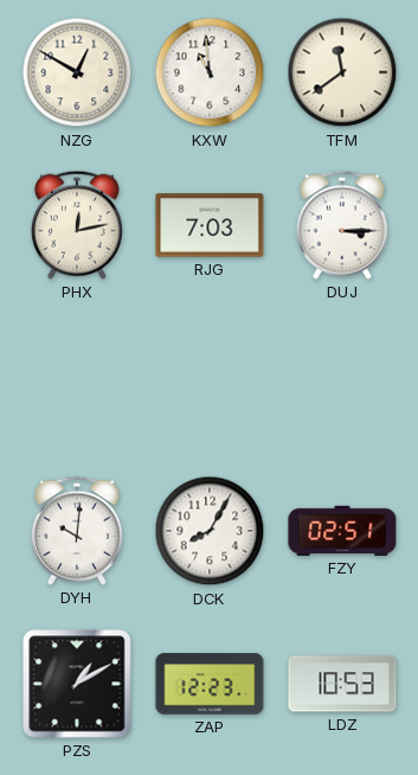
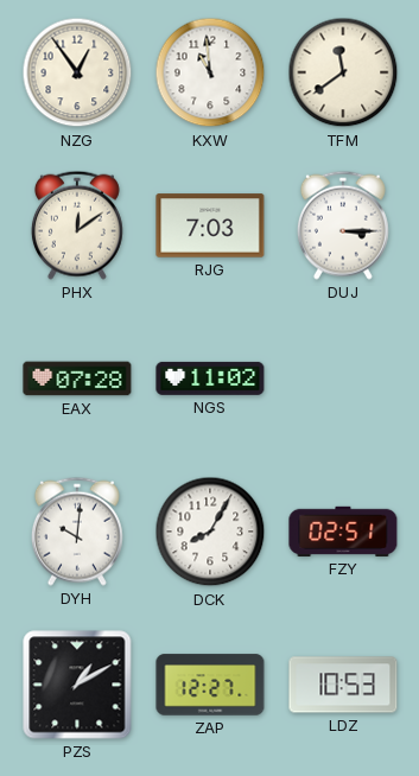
NZG: 12:50 -> 12:54
PHX: 12:13 -> 12:09
EAX: none -> 07:28
NGS: none -> 11:02
ZAP: 12:23 -> 12:27
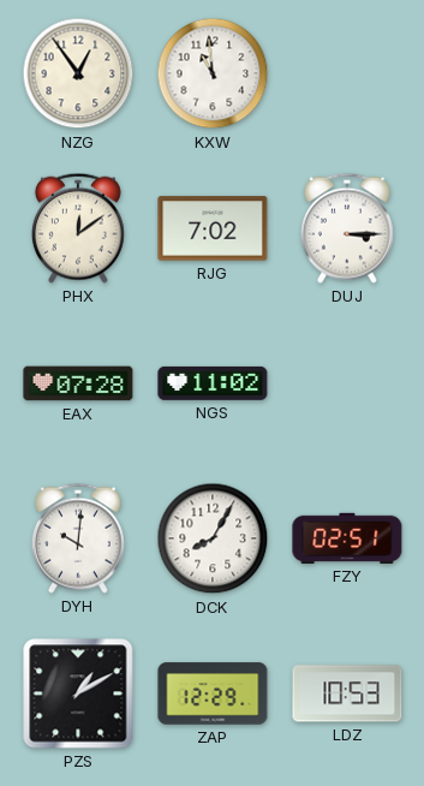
TFM: 11:39 -> none
RJG: 7:03 -> 7:02
ZAP: 12:27 -> 12:29
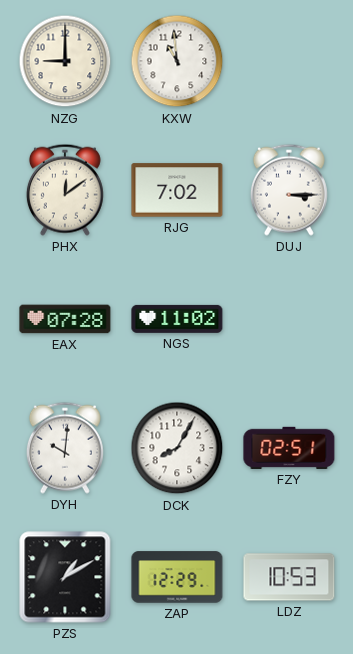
NZG: 12:54 -> 9:00
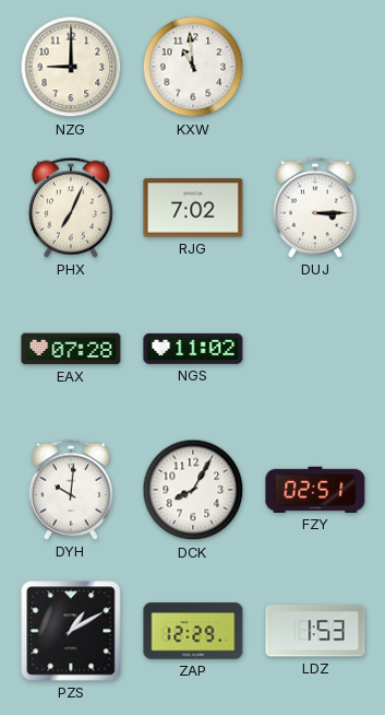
PHX: 12:09 -> 7:04
LDZ: 10:53 -> 1:53
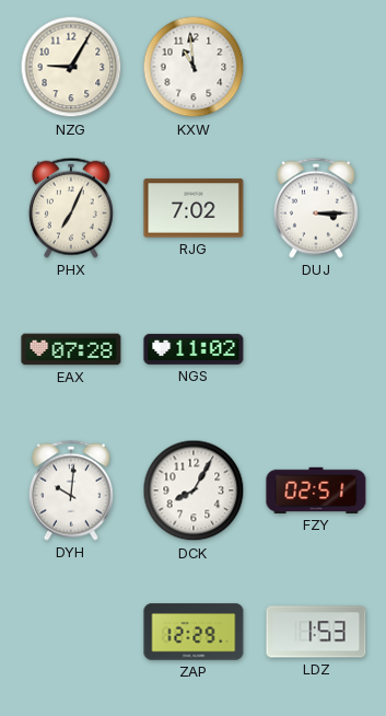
NZG: 9:00 -> 9:05
PZS: 1:10 -> none
